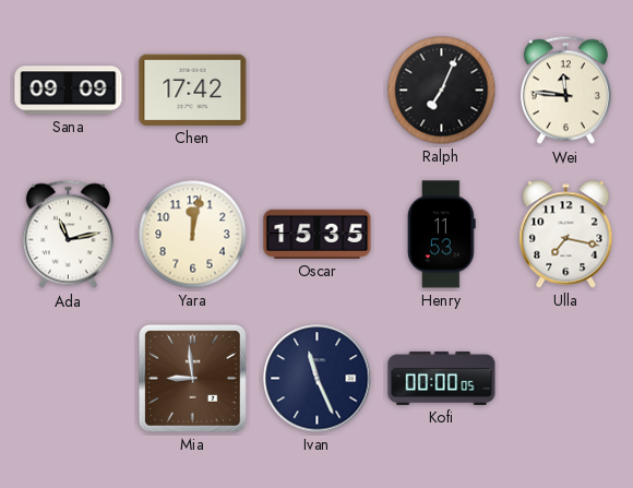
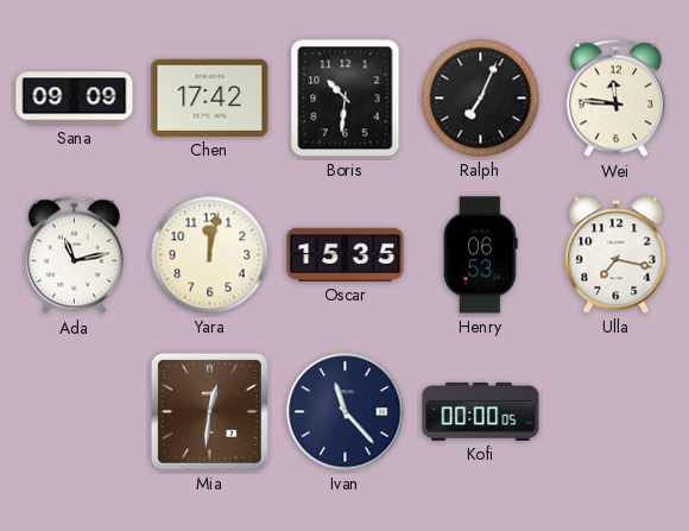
Boris: none -> 10:31
Henry: 11:53 -> 06:53
Mia: 8:59 -> 12:31
Ivan: 11:26 -> 11:23
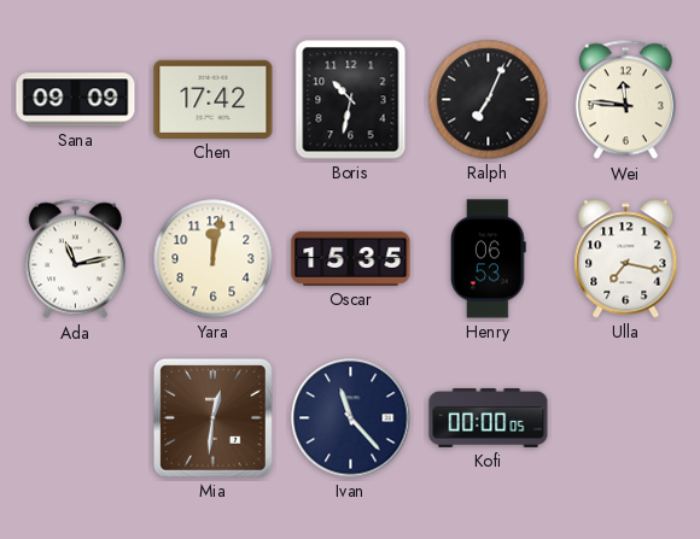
Boris: 10:31 -> 10:32
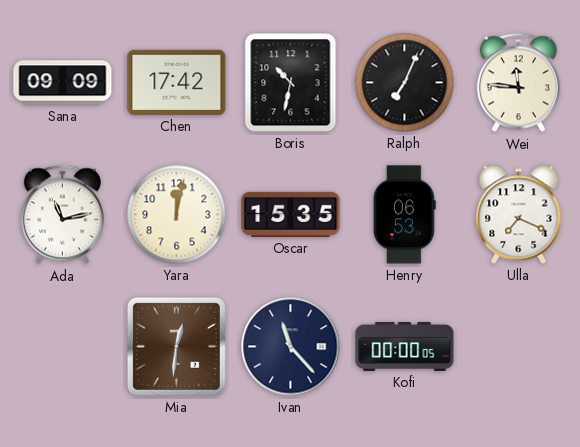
Ulla: 7:17 -> 7:19
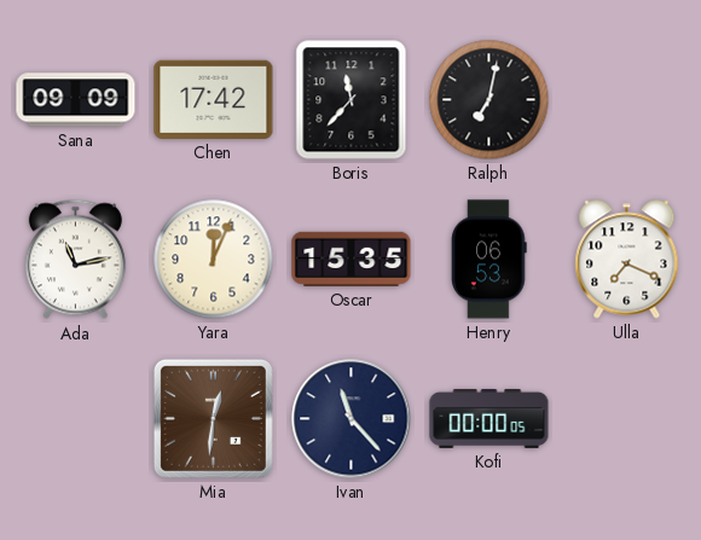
Boris: 10:32 -> 11:37
Ralph: 7:04 -> 7:02
Wei: 11:46 -> none
Yara: 12:02 -> 12:04
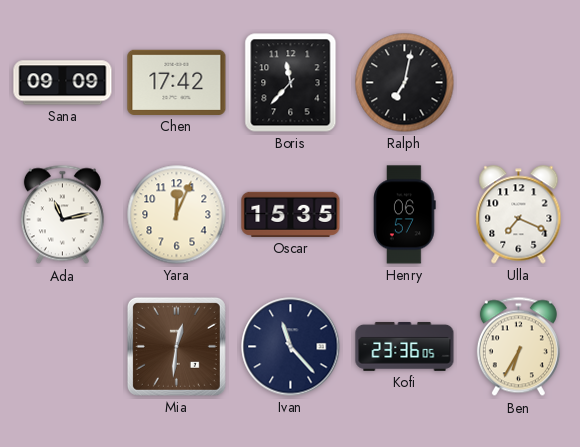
Henry: 06:53 -> 06:57
Kofi: 00:00 -> 23:36
Ben: none -> 6:35
